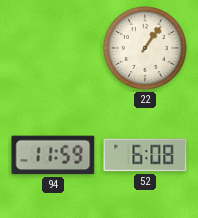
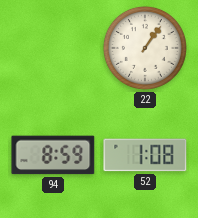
94: 11:59 -> 8:59
52: 6:08 -> 1:08
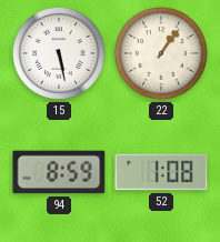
15: none -> 5:28
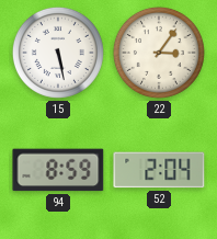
22: 1:06 -> 3:06
52: 1:08 -> 2:04
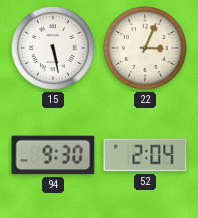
22: 3:06 -> 3:04
94: 8:59 -> 9:30
